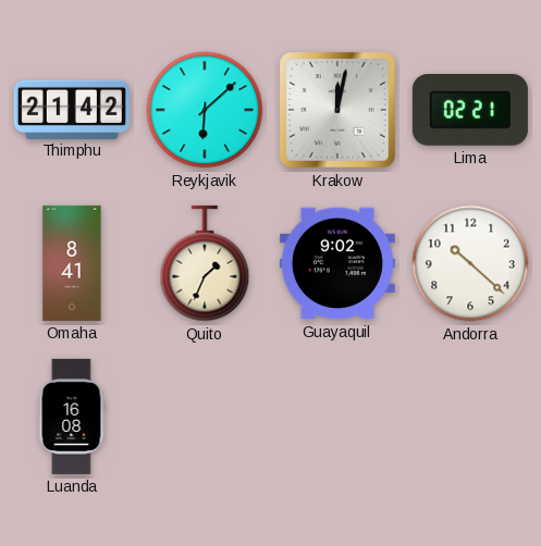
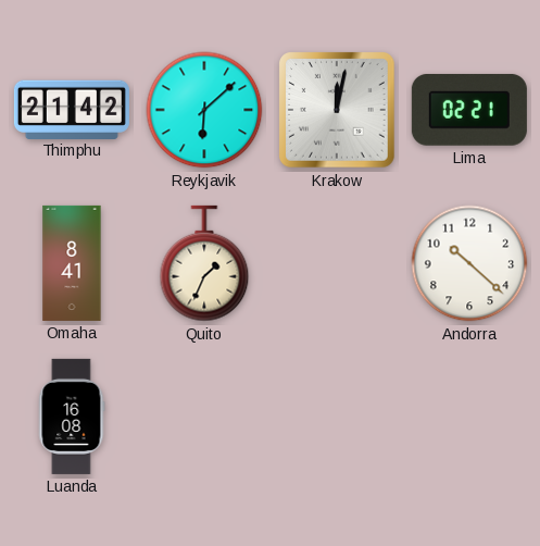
Guayaquil: 9:02 -> none
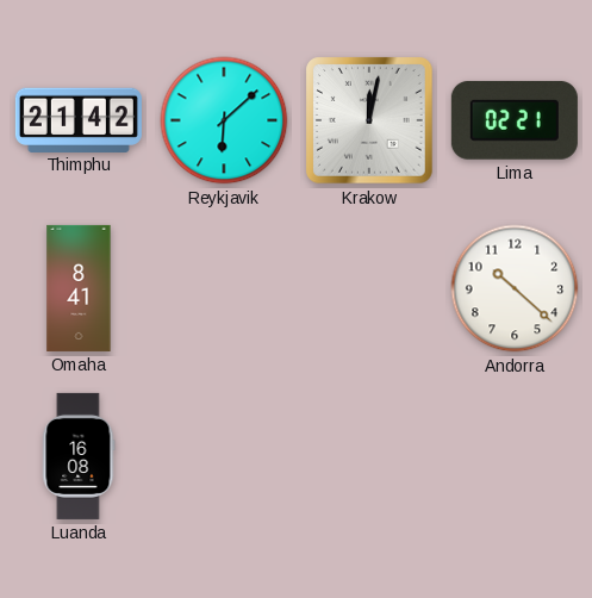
Quito: 1:34 -> none
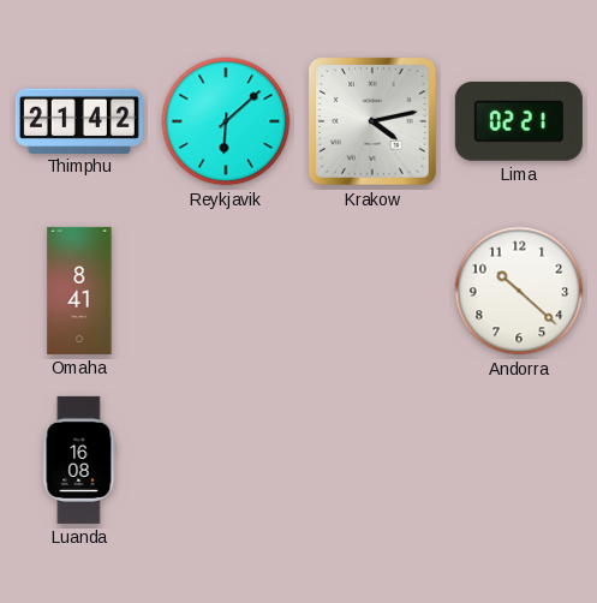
Krakow: 12:02 -> 4:13
